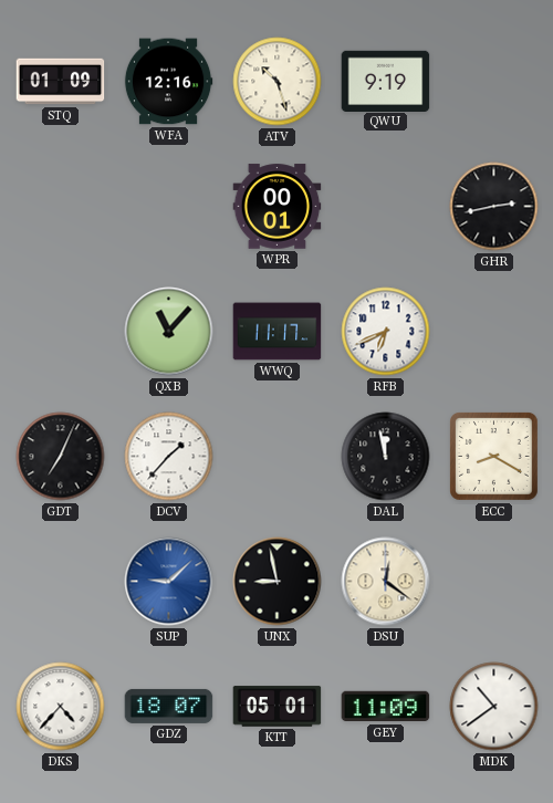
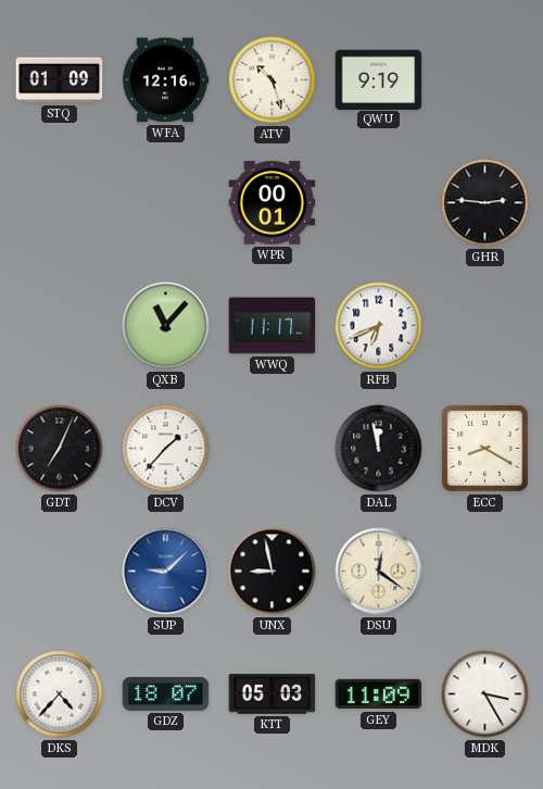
GHR: 2:43 -> 2:46
KTT: 05:01 -> 05:03
MDK: 10:39 -> 3:25
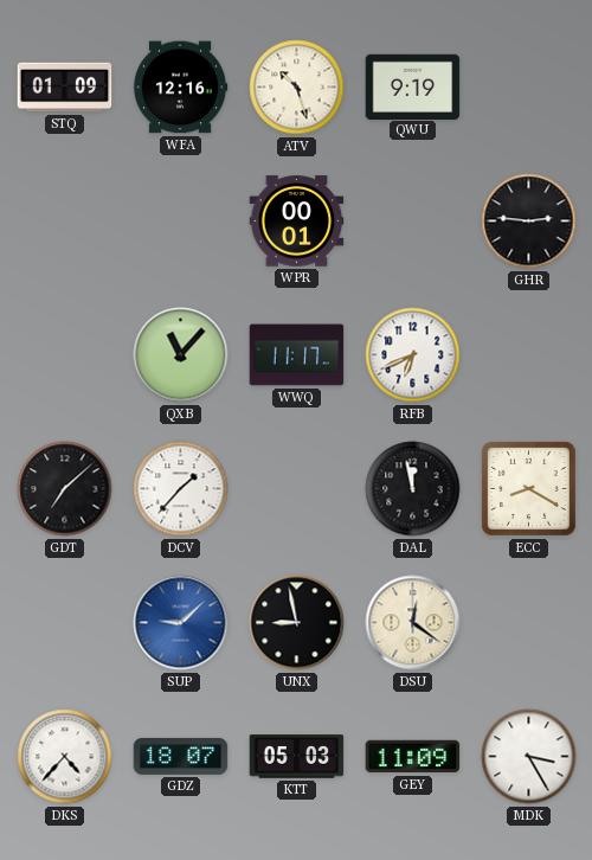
GDT: 7:04 -> 7:08
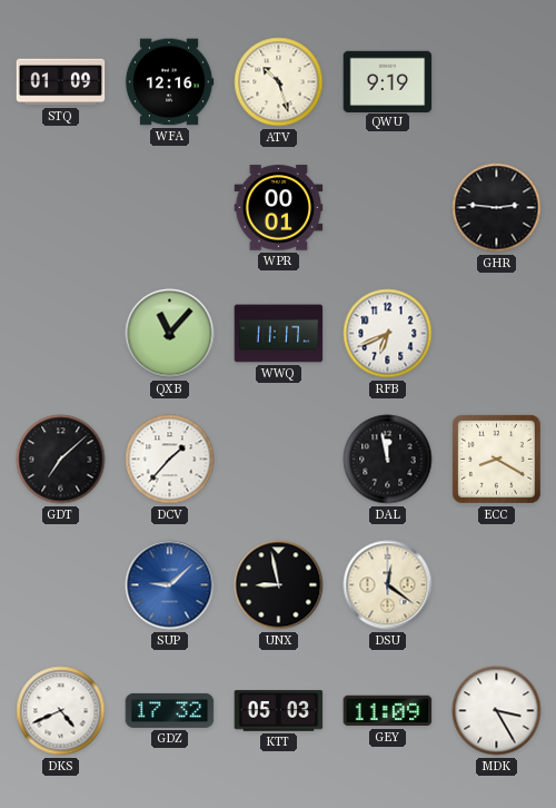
DKS: 4:37 -> 4:41
GDZ: 18:07 -> 17:32
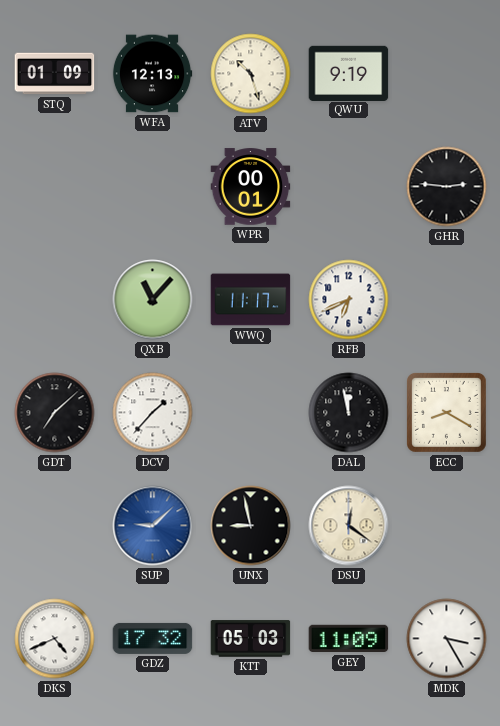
WFA: 12:16 -> 12:13
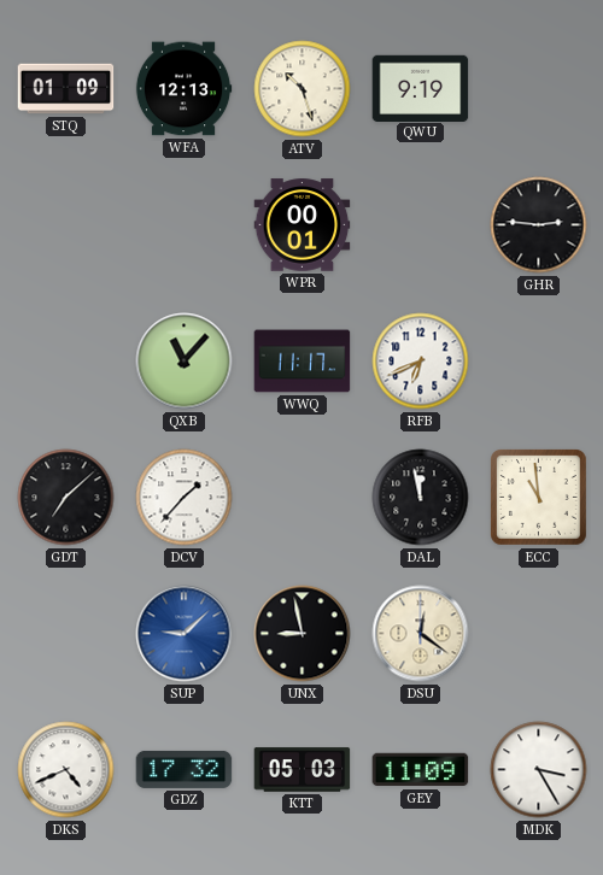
ECC: 8:20 -> 10:59
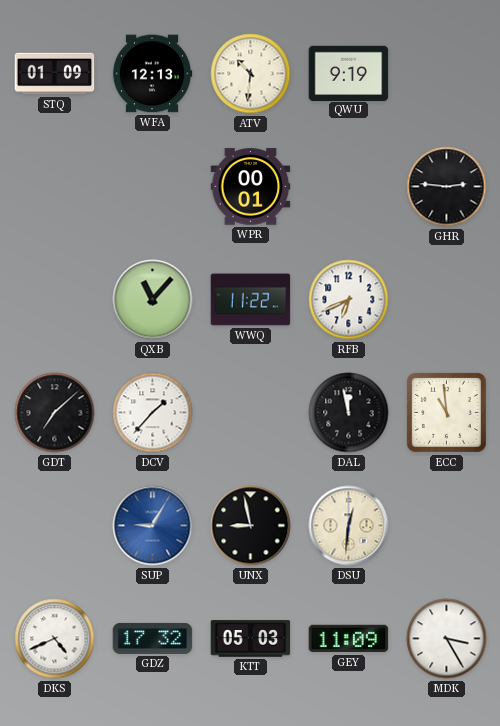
ATV: 10:27 -> 10:31
WWQ: 11:17 -> 11:22
SUP: 9:08 -> 9:05
DSU: 12:21 -> 12:31
